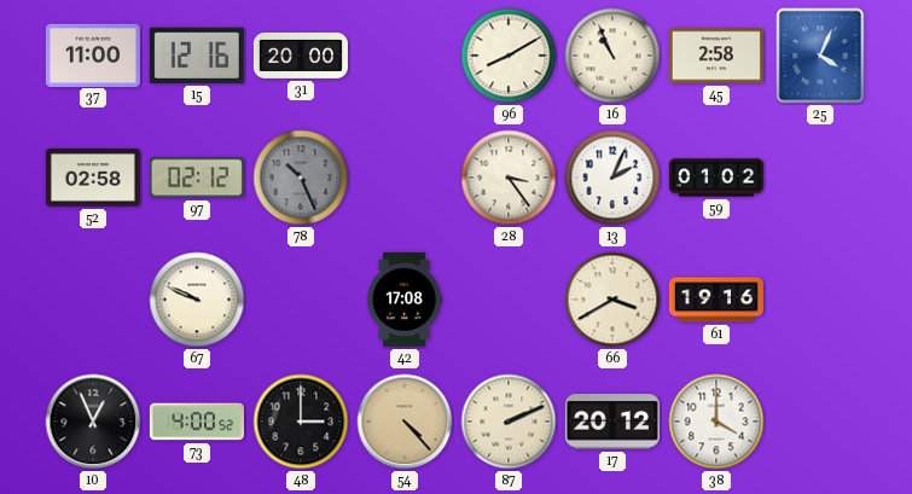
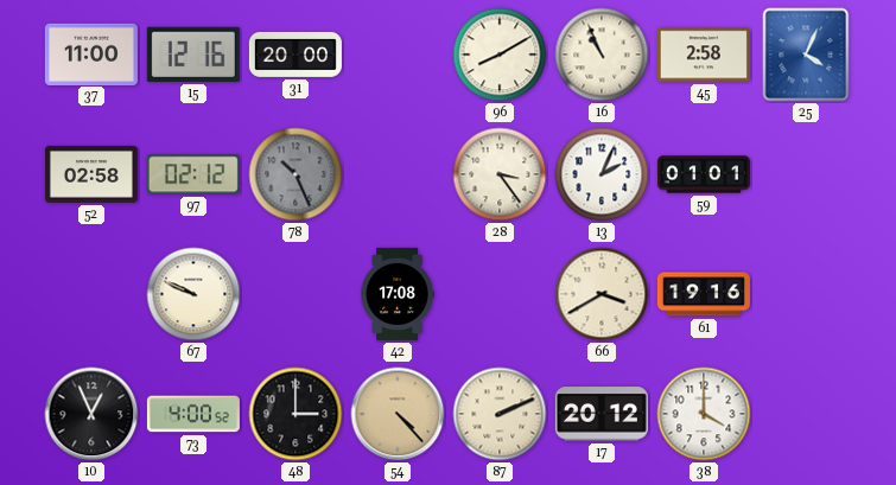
59: 01:02 -> 01:01
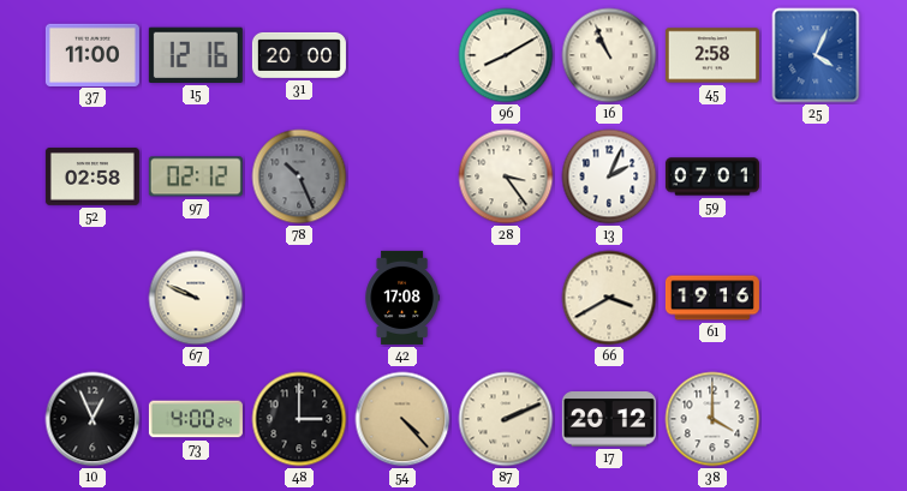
59: 01:01 -> 07:01
73: 4:00:52 -> 4:00:24
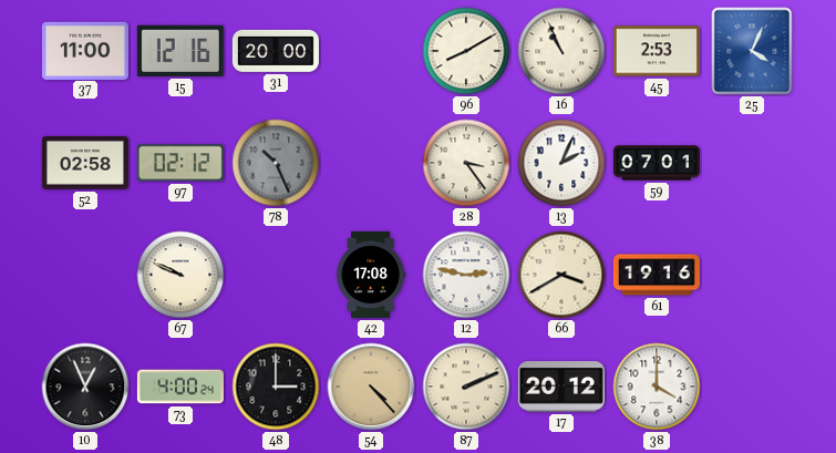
45: 2:58 -> 2:53
12: none -> 2:47
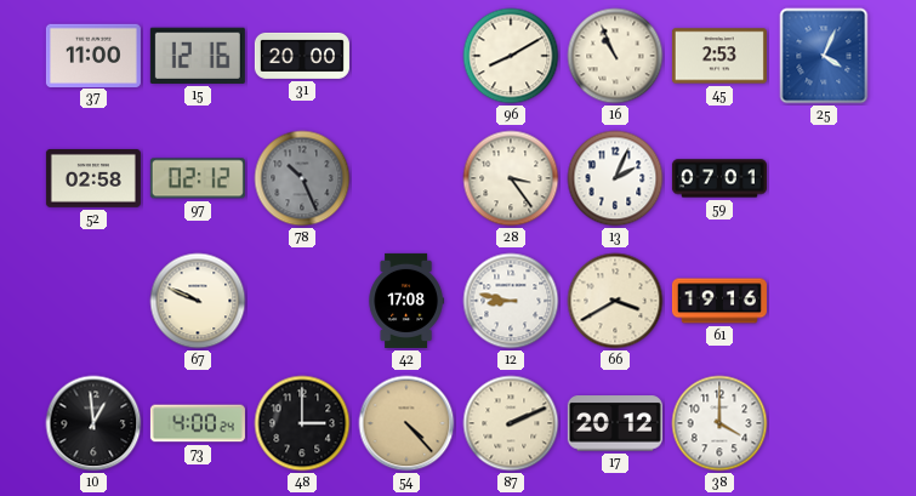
12: 2:47 -> 8:47
10: 12:56 -> 12:59
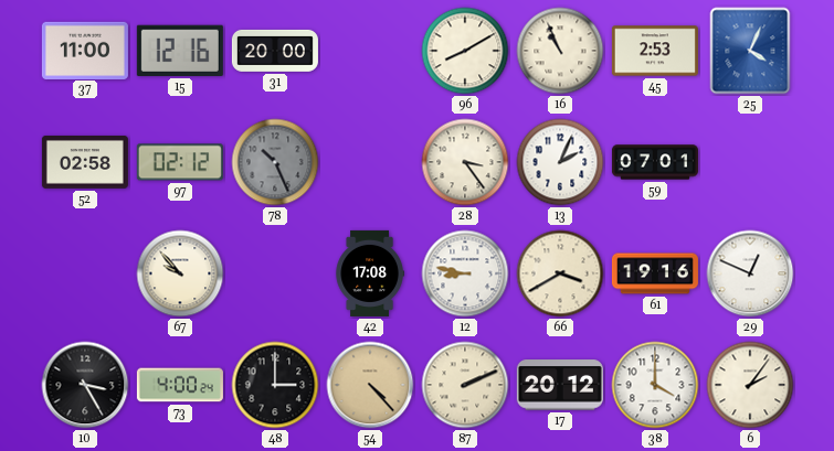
67: 9:49 -> 9:53
29: none -> 12:49
10: 12:59 -> 3:25
6: none -> 2:06
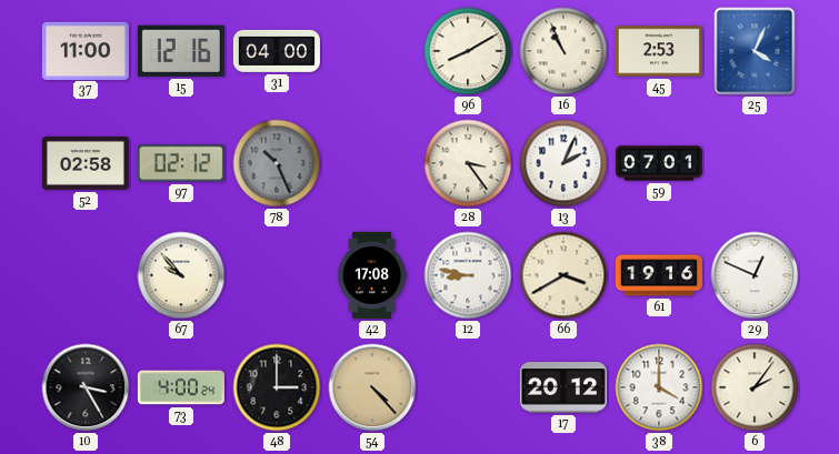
31: 20:00 -> 04:00
87: 2:11 -> none
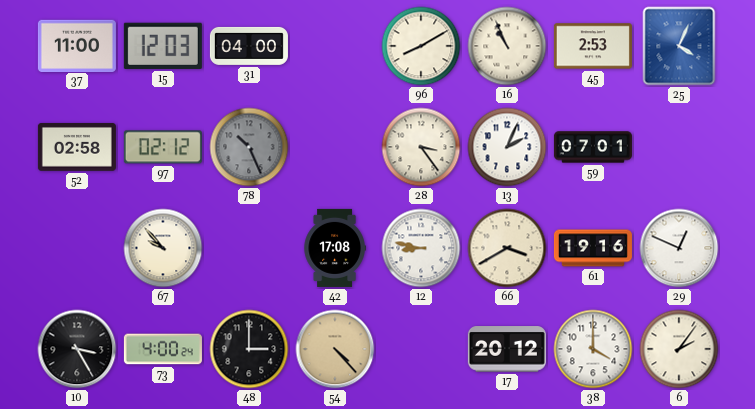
15: 12:16 -> 12:03
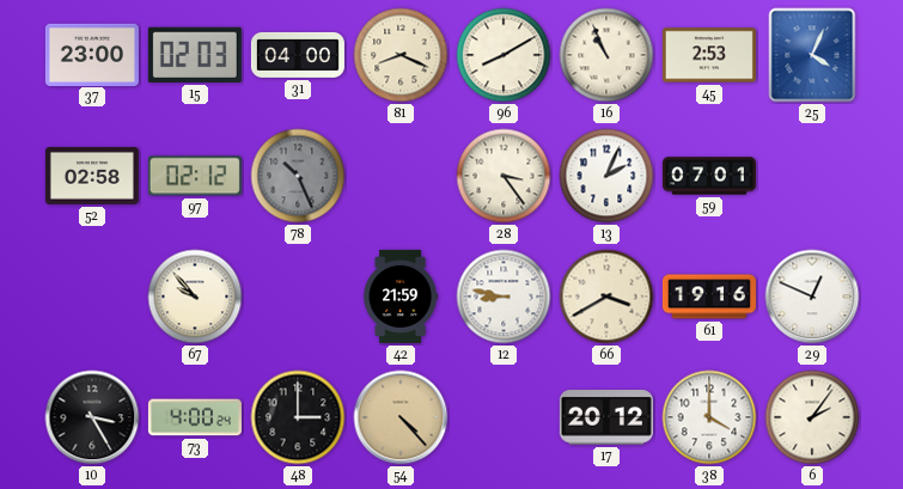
37: 11:00 -> 23:00
15: 12:03 -> 02:03
81: none -> 8:19
42: 17:08 -> 21:59
